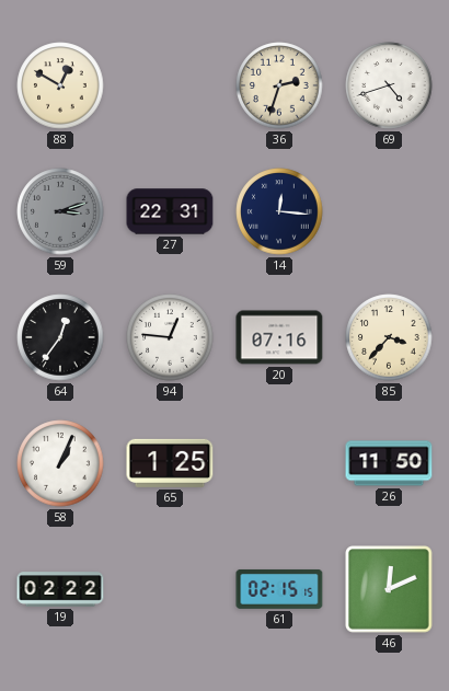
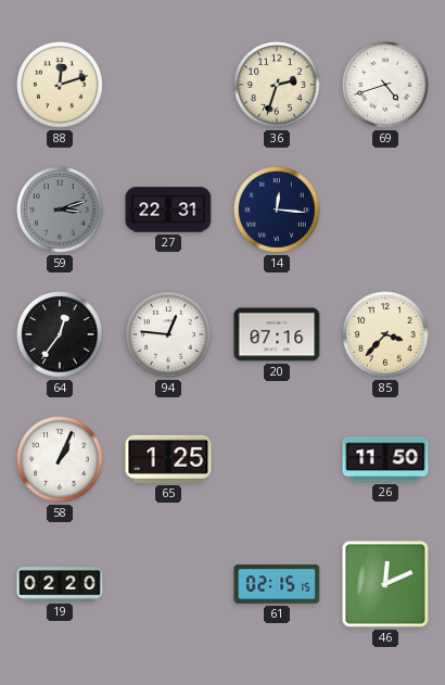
88: 12:50 -> 12:12
19: 02:22 -> 02:20
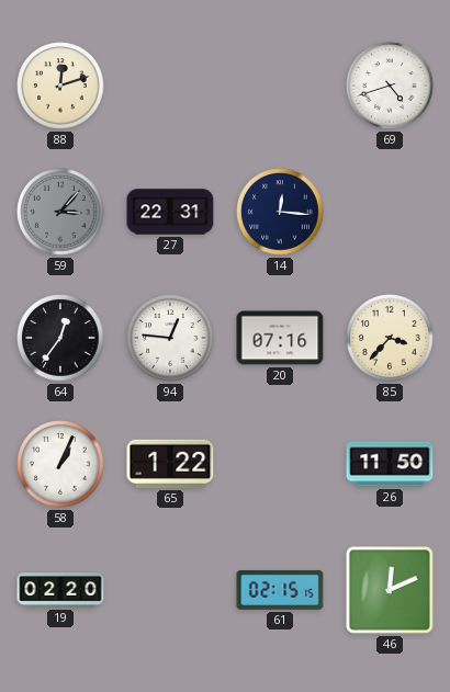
36: 2:33 -> none
59: 3:12 -> 3:07
65: 1:25 -> 1:22
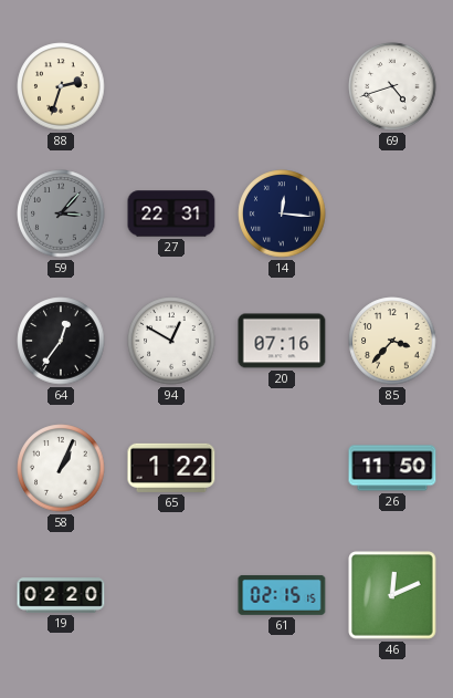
88: 12:12 -> 2:33
94: 12:46 -> 12:50
